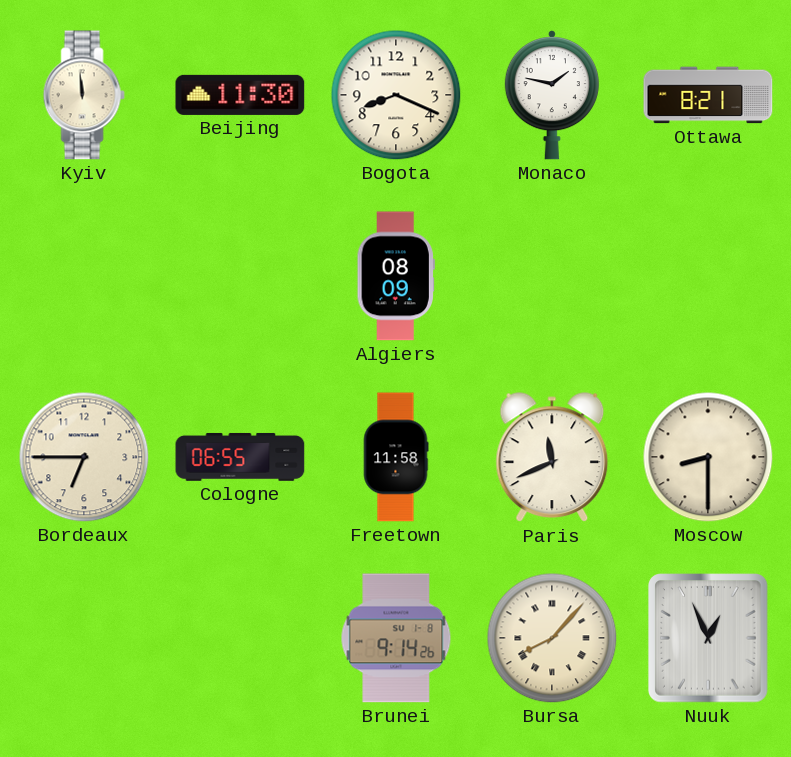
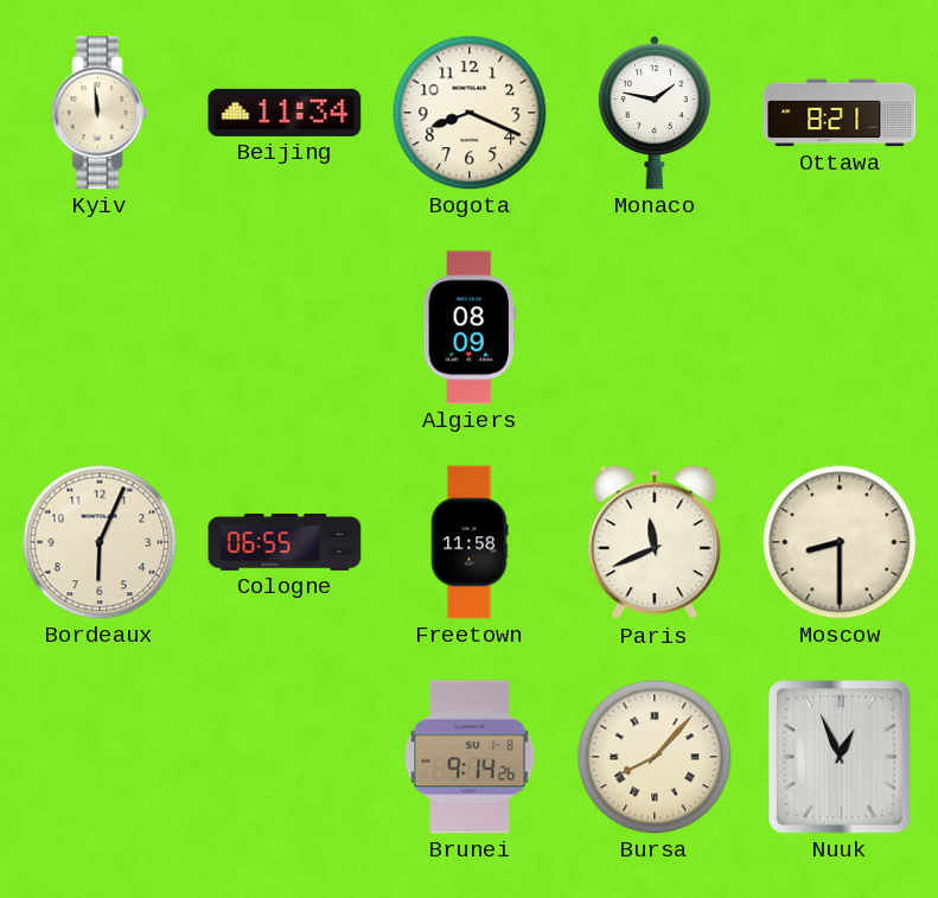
Beijing: 11:30 -> 11:34
Bordeaux: 6:45 -> 6:04
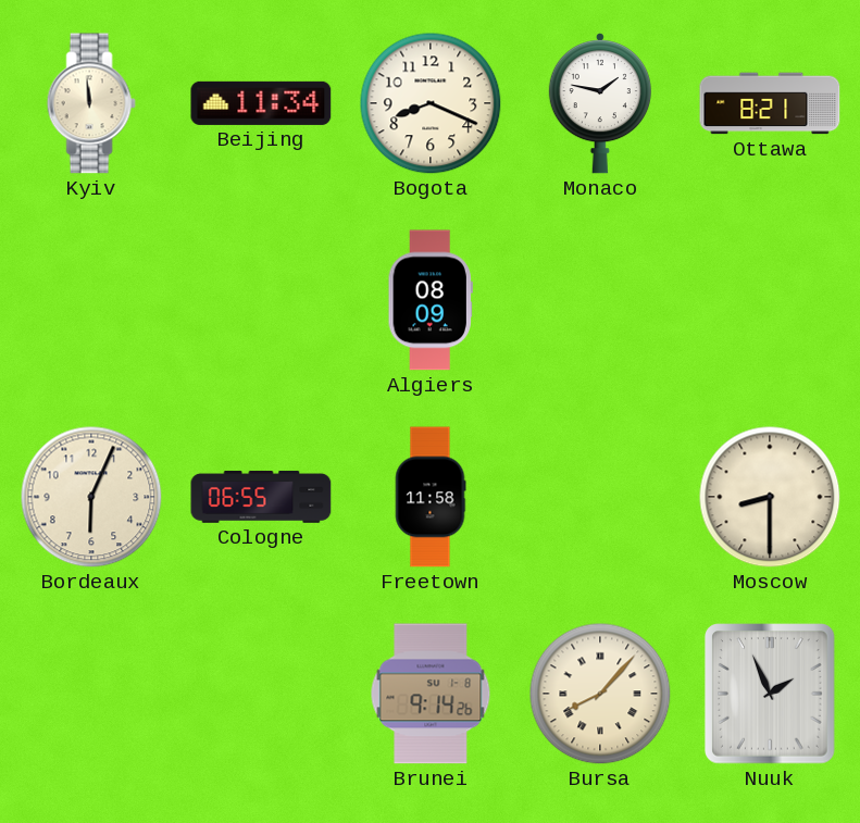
Paris: 11:41 -> none
Nuuk: 12:56 -> 1:56
